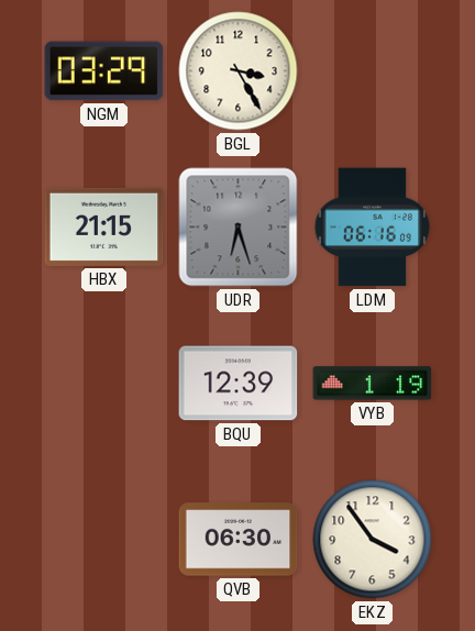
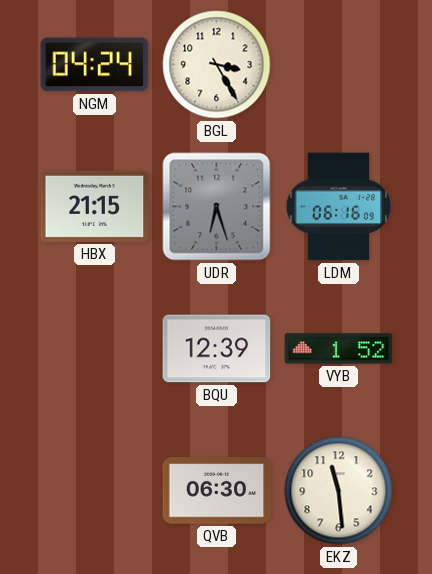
NGM: 03:29 -> 04:24
VYB: 1:19 -> 1:52
EKZ: 3:54 -> 11:29
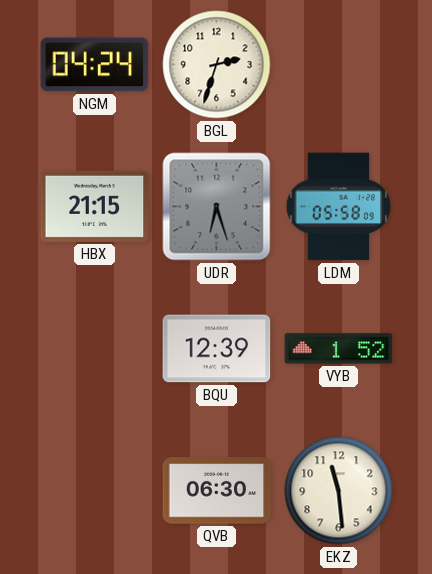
BGL: 3:25 -> 2:33
LDM: 06:16 -> 05:58
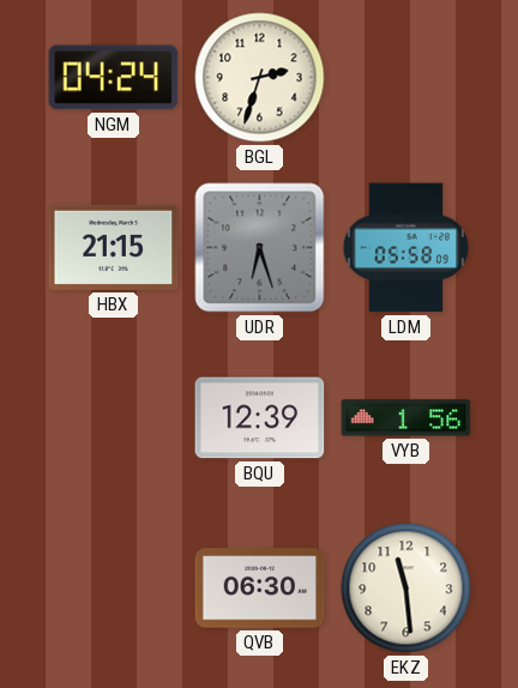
VYB: 1:52 -> 1:56
